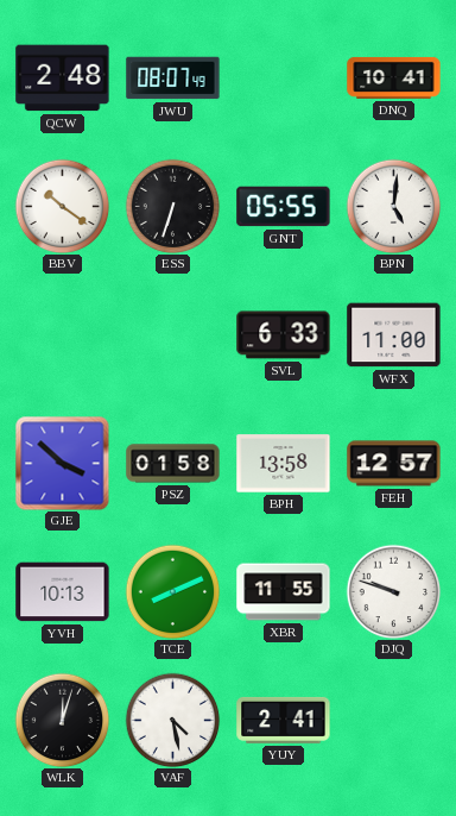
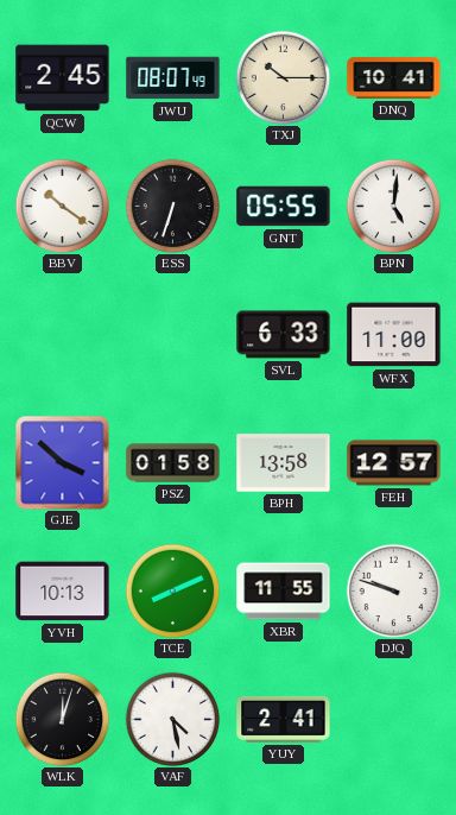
QCW: 2:48 -> 2:45
TXJ: none -> 10:15
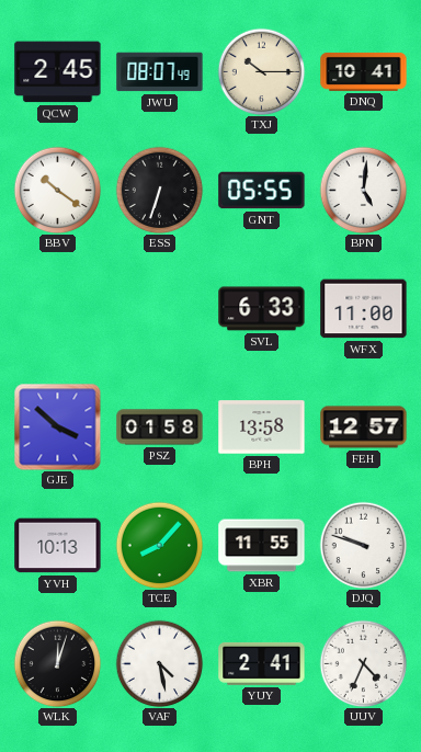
TCE: 8:11 -> 8:07
UUV: none -> 4:34
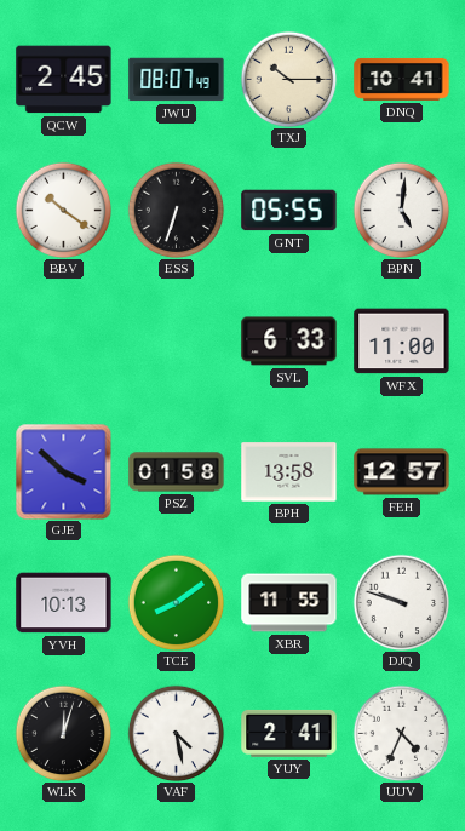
TCE: 8:07 -> 8:09
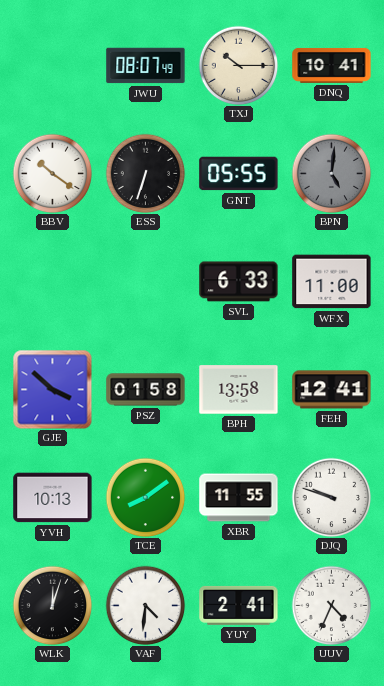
QCW: 2:45 -> none
BPN dial: white -> grey
FEH: 12:57 -> 12:41
VAF: 4:28 -> 4:31
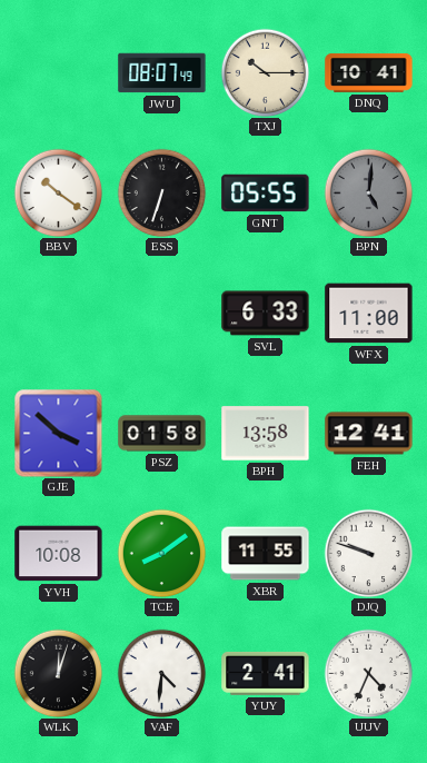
YVH: 10:13 -> 10:08
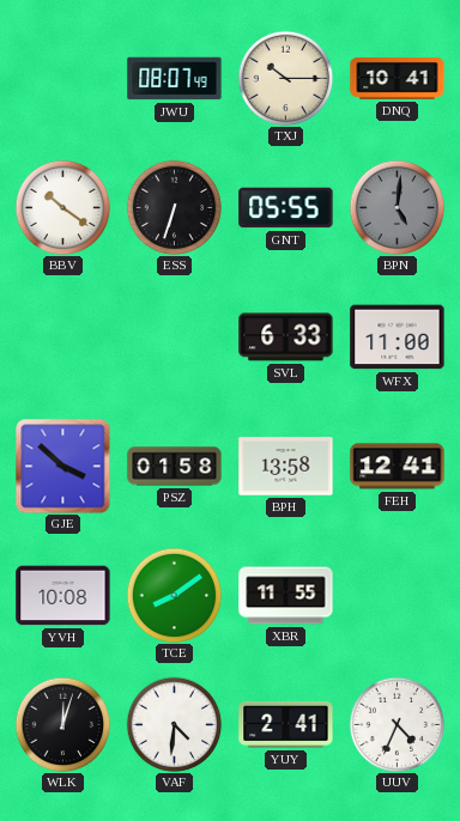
DJQ: 9:48 -> none
